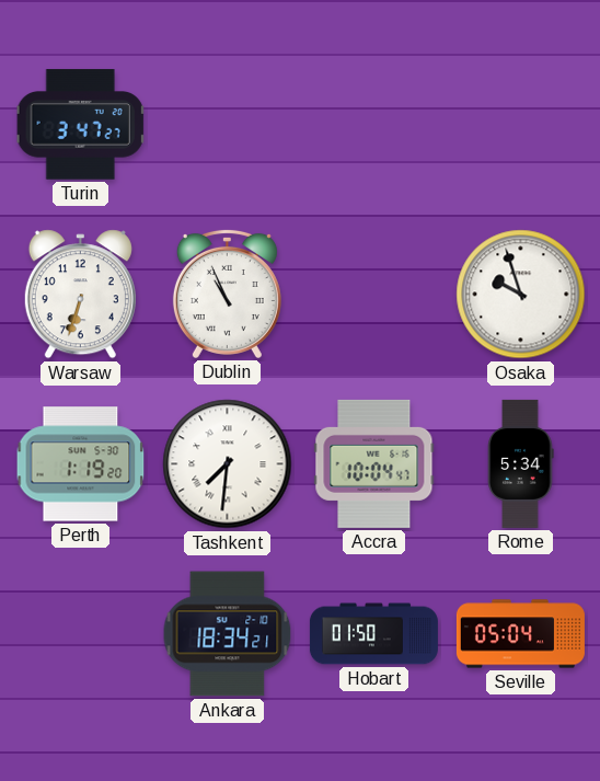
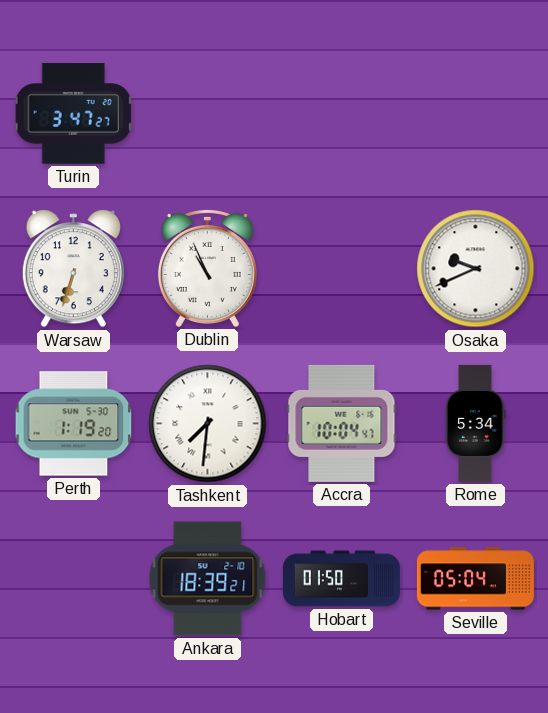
Osaka: 9:57 -> 9:41
Ankara: 18:34 -> 18:39
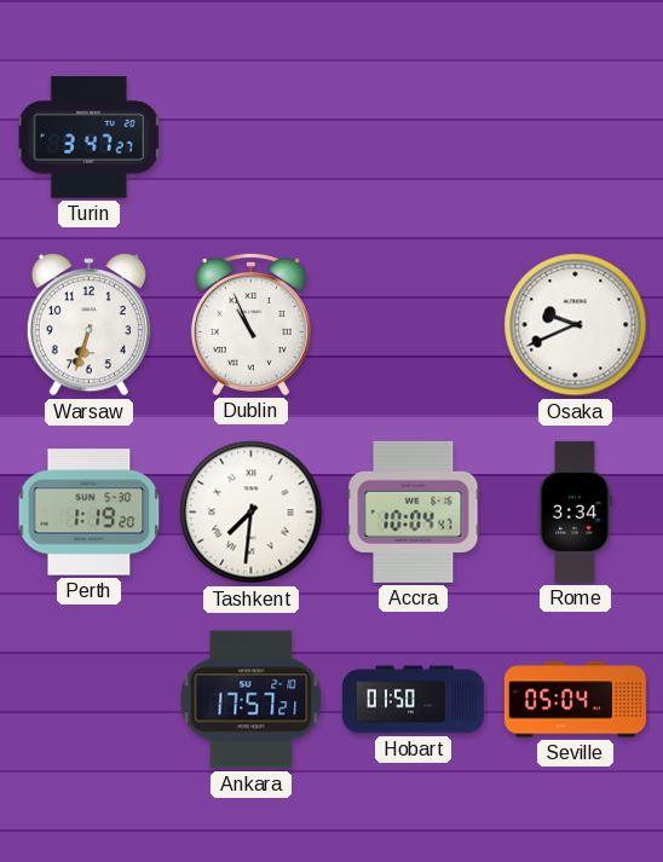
Rome: 5:34 -> 3:34
Ankara: 18:39 -> 17:57
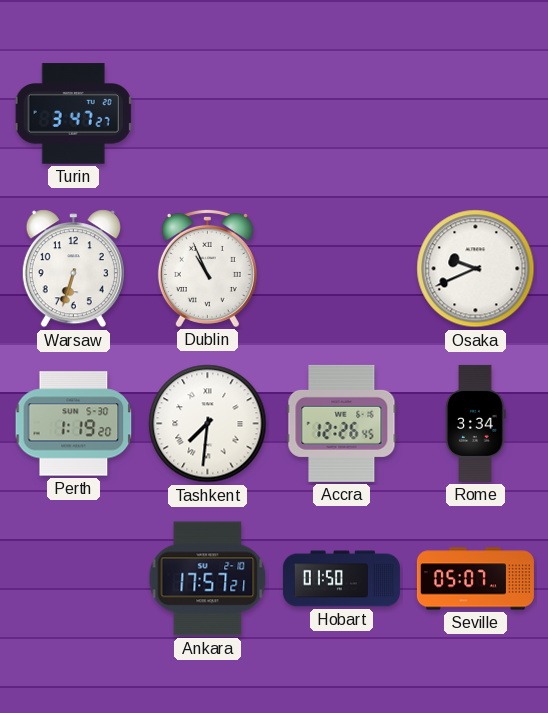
Accra: 10:04 -> 12:26
Seville: 05:04 -> 05:07
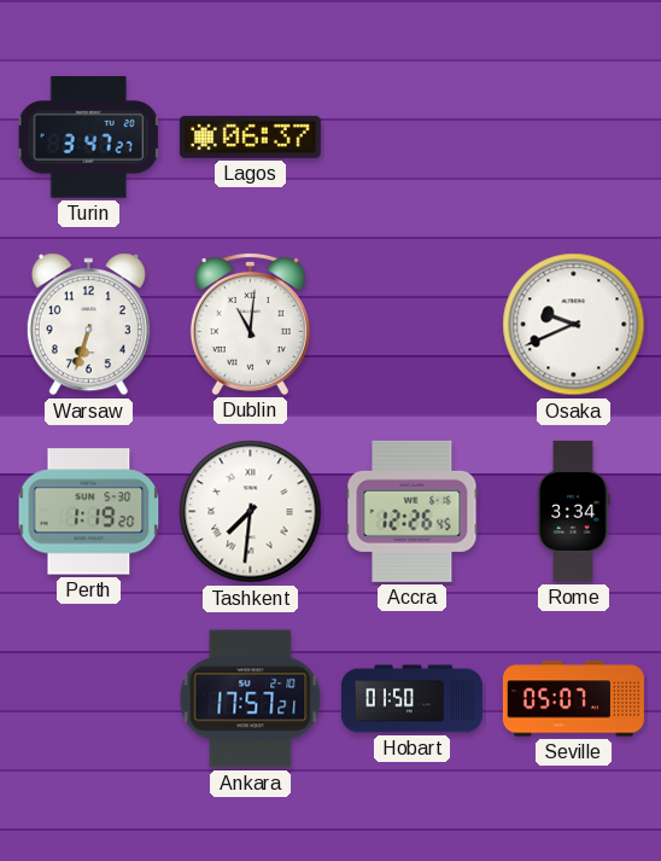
Lagos: none -> 06:37
Dublin: 10:56 -> 11:01
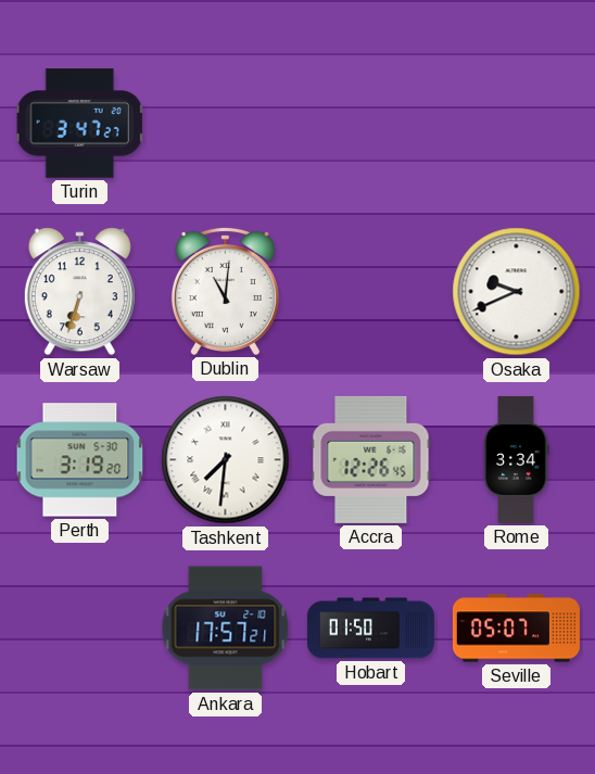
Lagos: 06:37 -> none
Perth: 1:19 -> 3:19
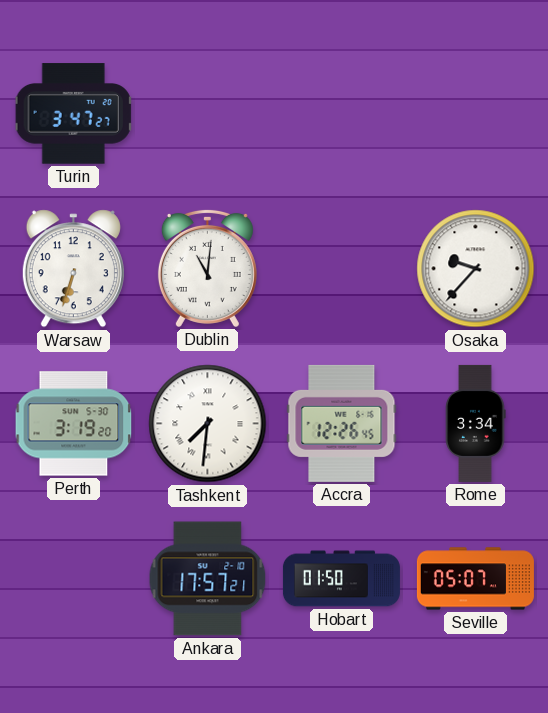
Osaka: 9:41 -> 9:37
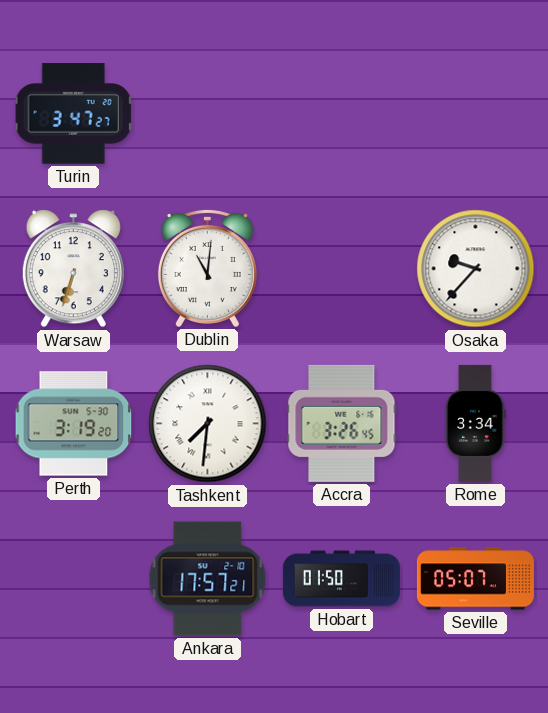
Accra: 12:26 -> 3:26
